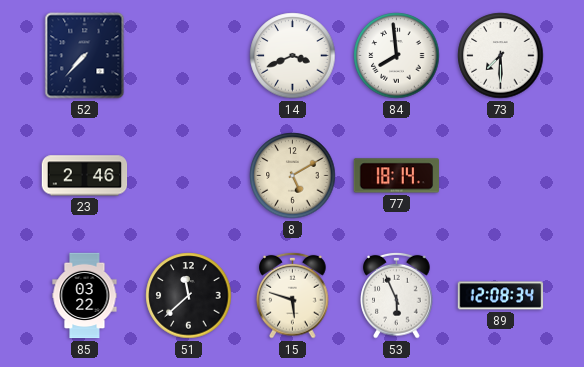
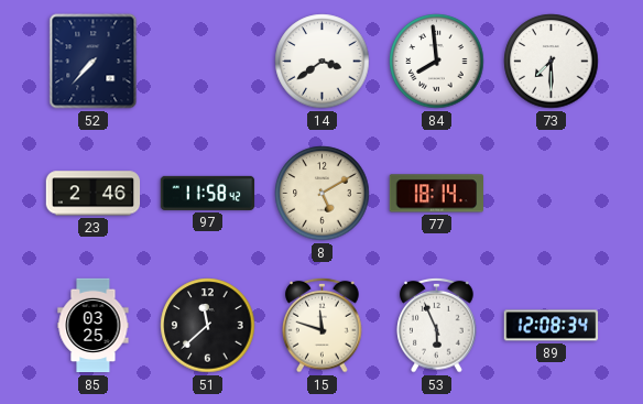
14: 3:41 -> 3:39
97: none -> 11:58
85: 03:22 -> 03:25
15: 5:48 -> 11:48
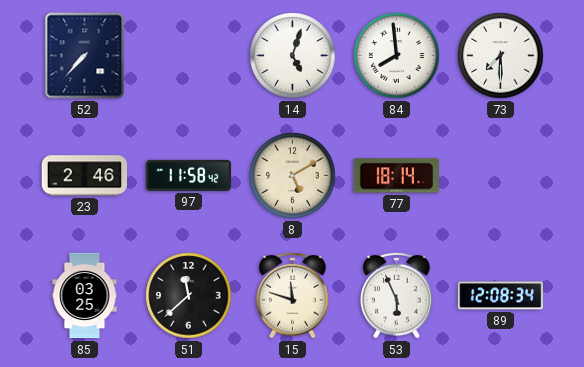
14: 3:39 -> 5:03
